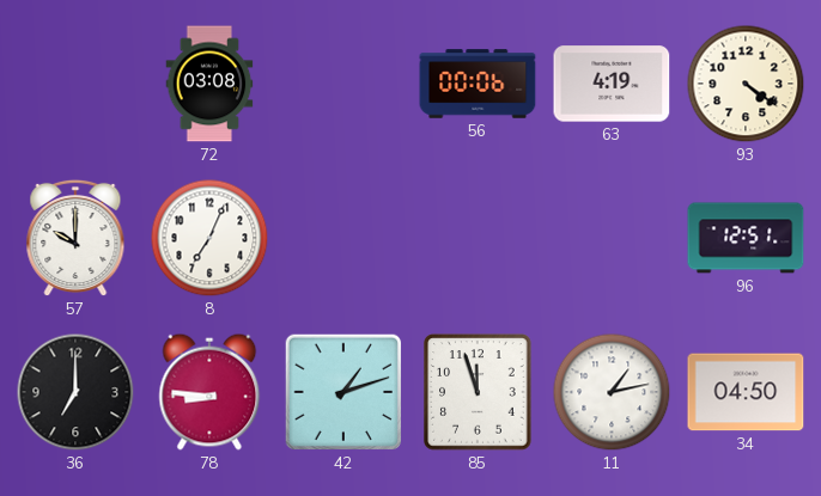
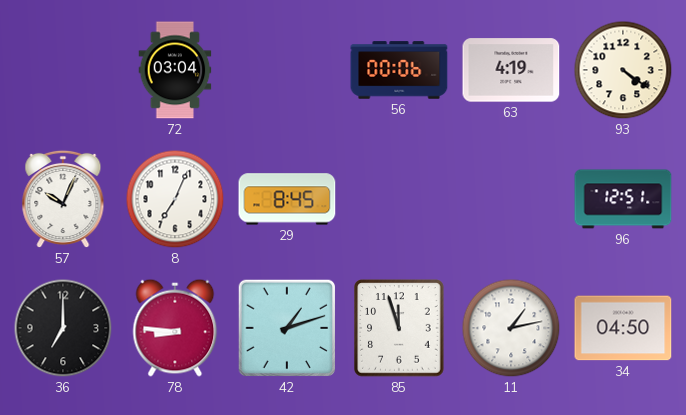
72: 03:08 -> 03:04
57: 10:00 -> 10:04
29: none -> 8:45
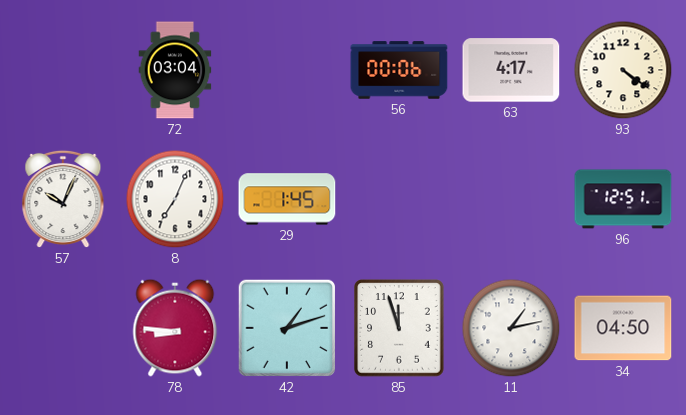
63: 4:19 -> 4:17
29: 8:45 -> 1:45
36: 7:00 -> none
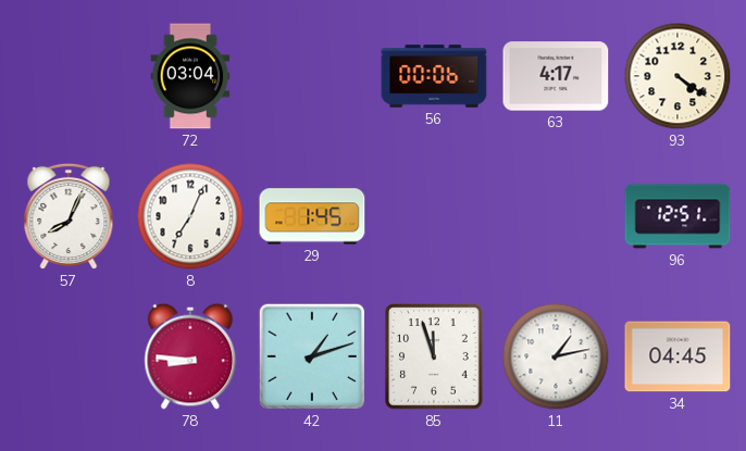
57: 10:04 -> 8:04
34: 04:50 -> 04:45
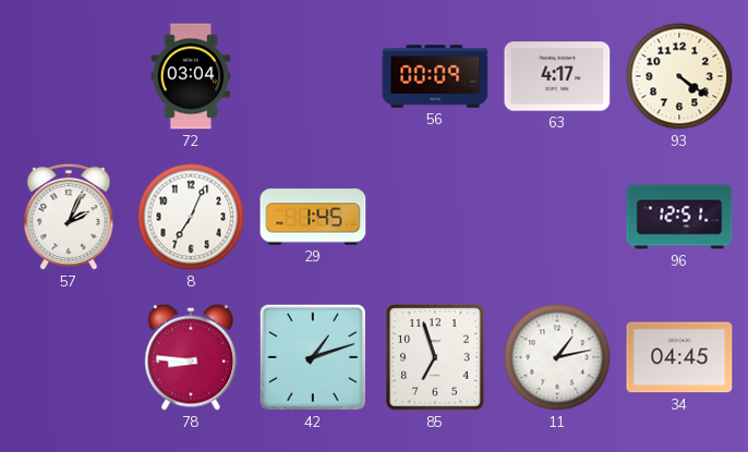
56: 00:06 -> 00:09
57: 8:04 -> 2:04
85: 11:57 -> 6:57
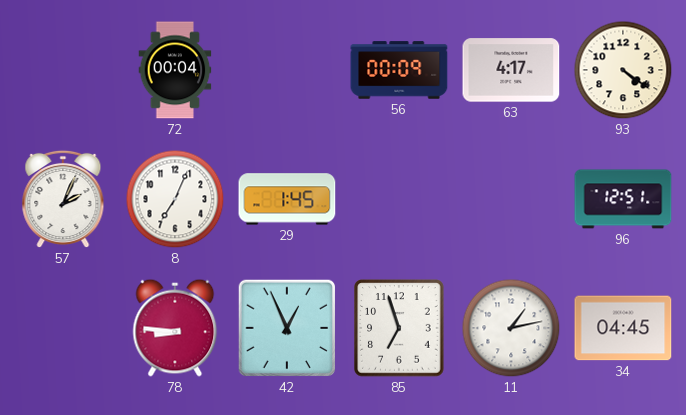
72: 03:04 -> 00:04
42: 1:12 -> 12:56
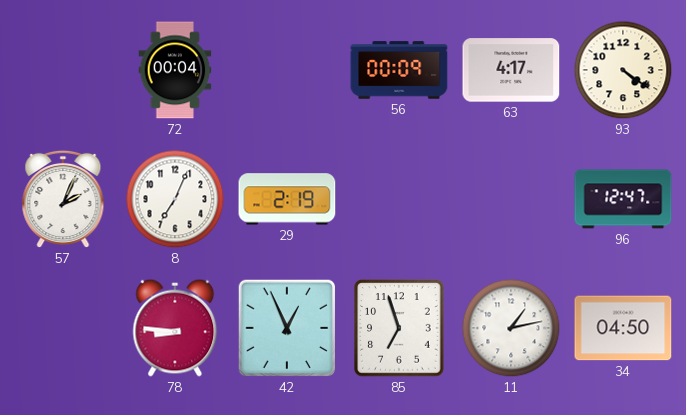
29: 1:45 -> 2:19
96: 12:51 -> 12:47
34: 04:45 -> 04:50
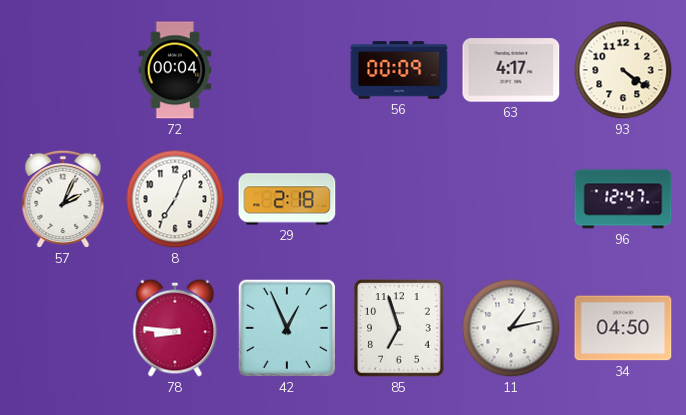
29: 2:19 -> 2:18
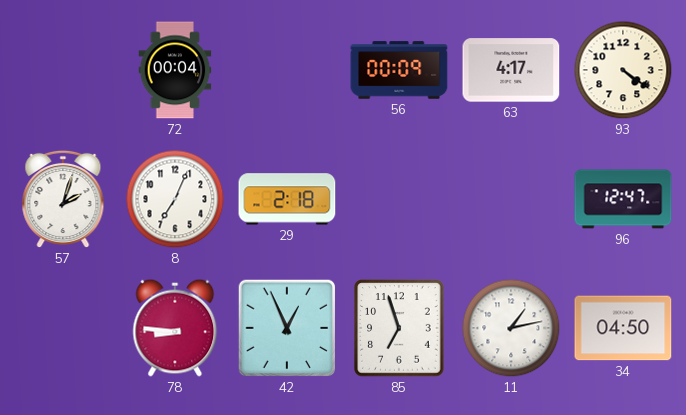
57: 2:04 -> 2:03
